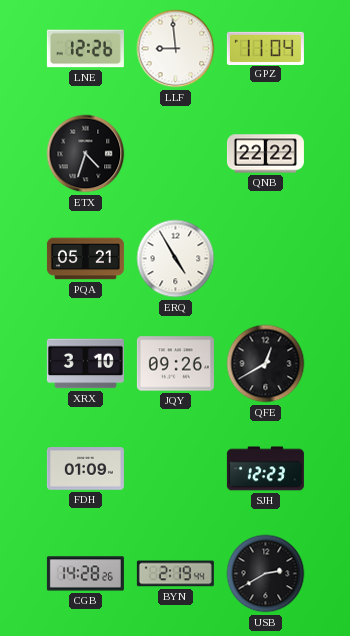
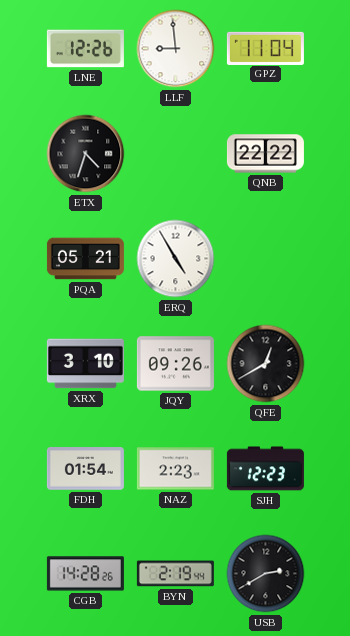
FDH: 01:09 -> 01:54
NAZ: none -> 2:23
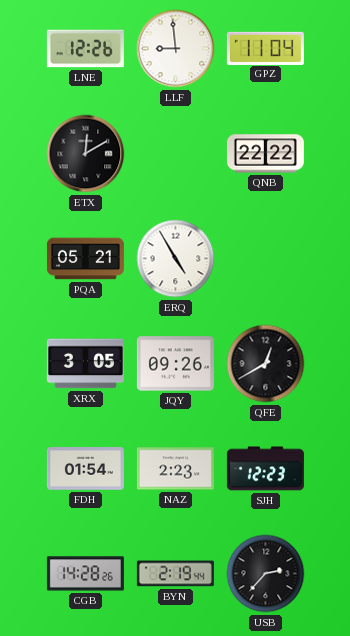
ETX: 4:33 -> 12:10
XRX: 3:10 -> 3:05
USB: 2:40 -> 2:37
